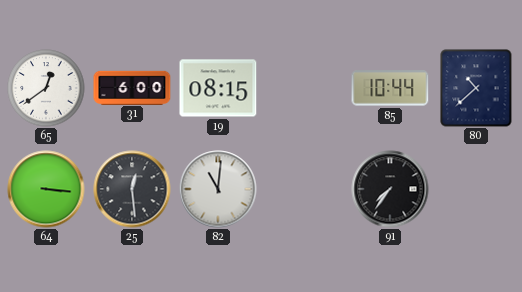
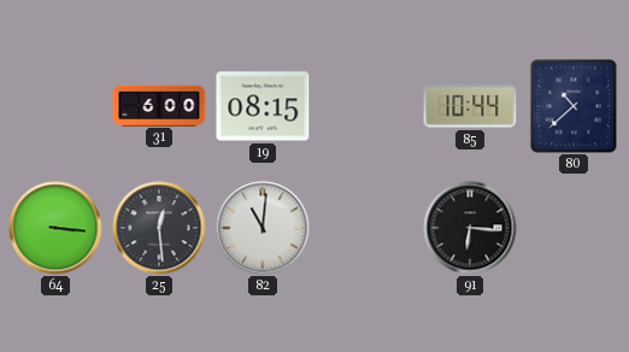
65: 12:39 -> none
91: 7:36 -> 6:16
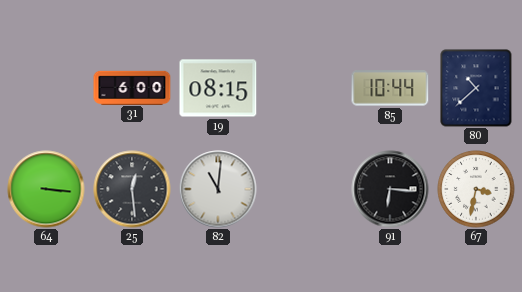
67: none -> 3:32
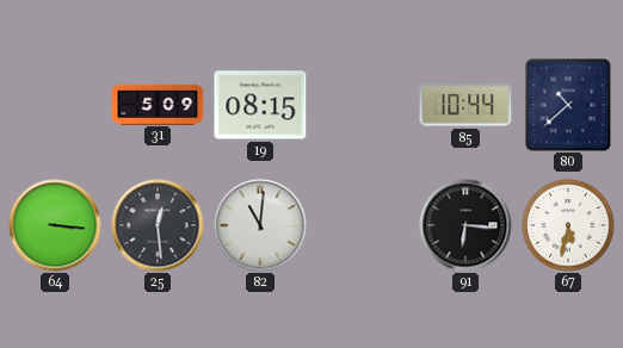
31: 6:00 -> 5:09
67: 3:32 -> 5:32
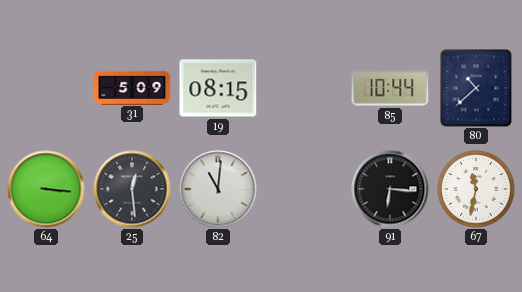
67: 5:32 -> 11:32
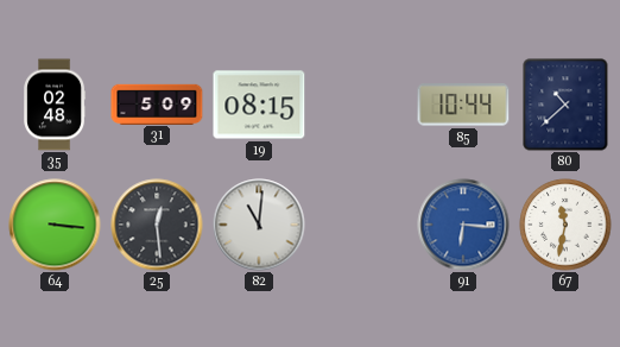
35: none -> 02:48
91 dial: black -> blue
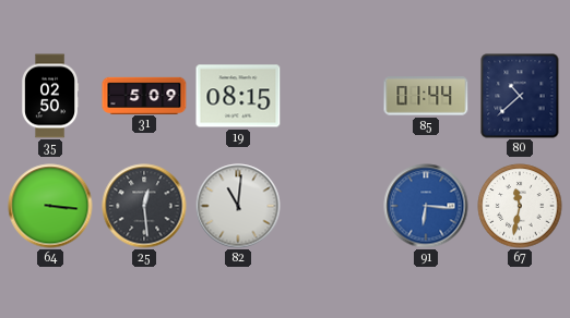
35: 02:48 -> 02:50
85: 10:44 -> 01:44
